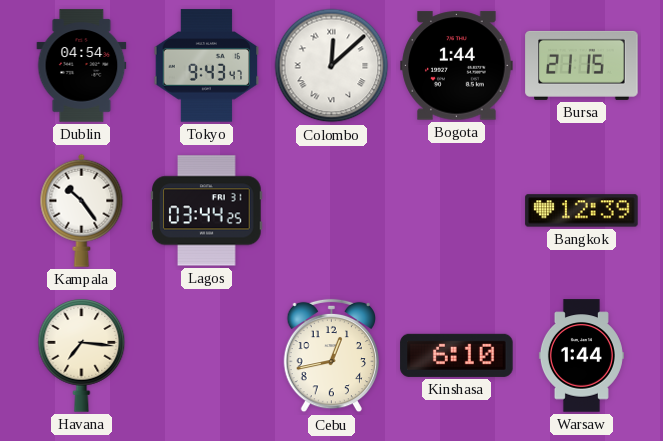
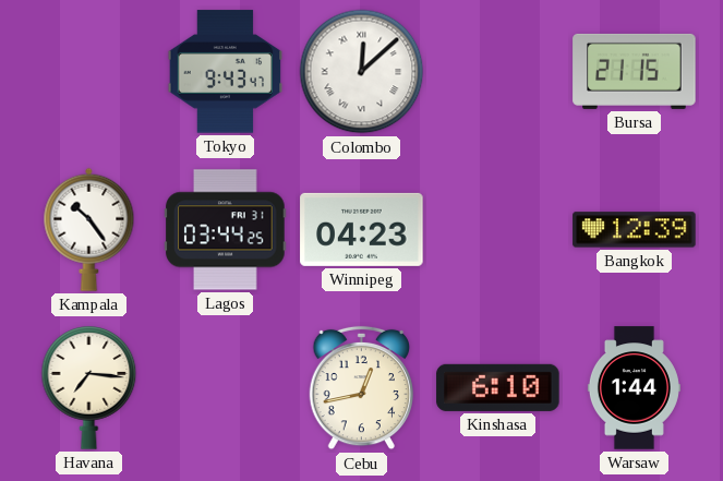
Dublin: 04:54 -> none
Bogota: 1:44 -> none
Winnipeg: none -> 04:23
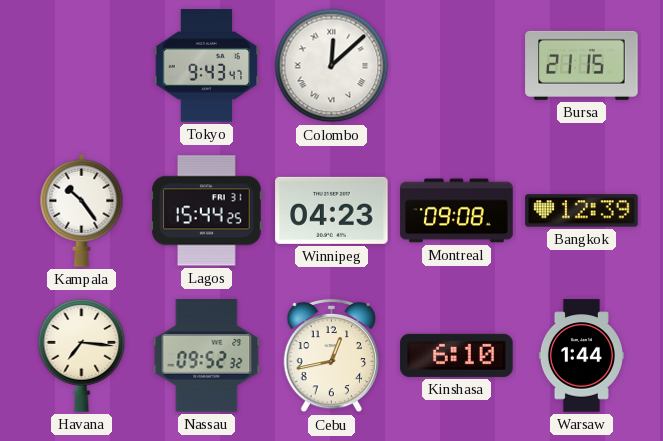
Lagos: 03:44 -> 15:44
Montreal: none -> 09:08
Nassau: none -> 09:52
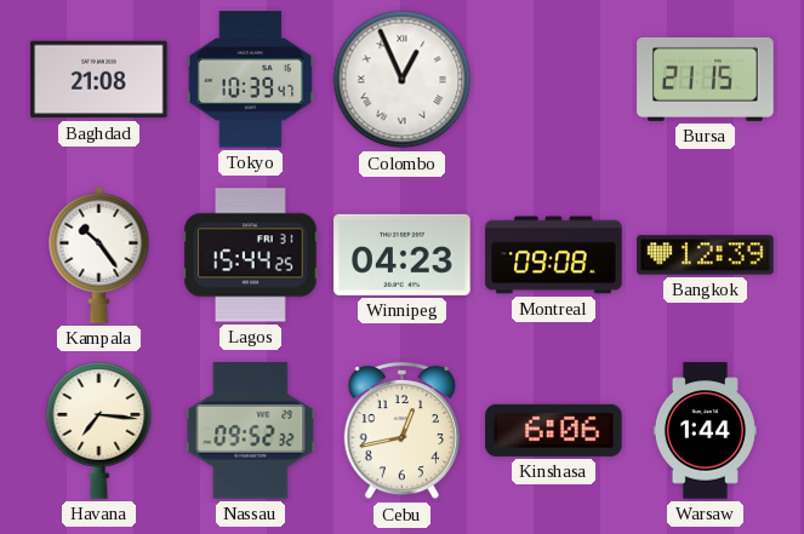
Baghdad: none -> 21:08
Tokyo: 9:43 -> 10:39
Colombo: 12:08 -> 12:56
Kinshasa: 6:10 -> 6:06
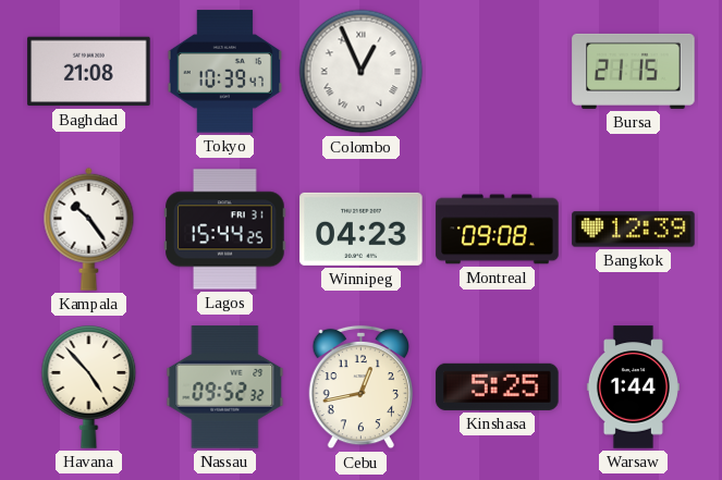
Havana: 7:16 -> 4:53
Kinshasa: 6:06 -> 5:25
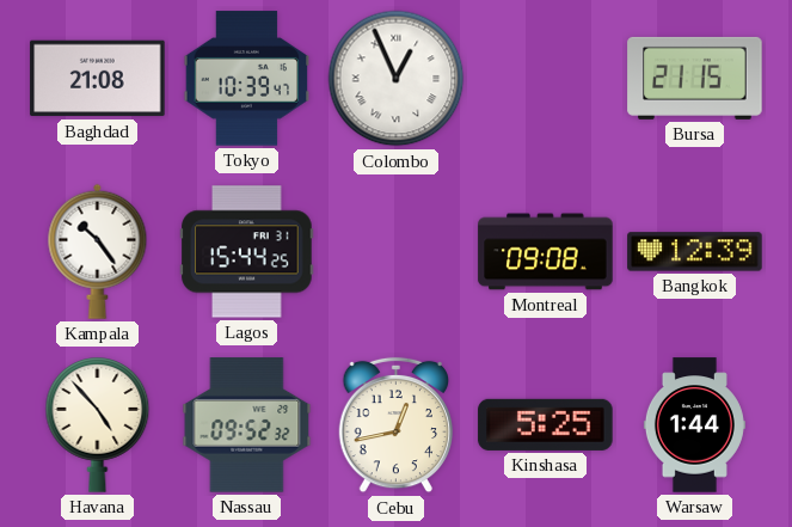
Winnipeg: 04:23 -> none
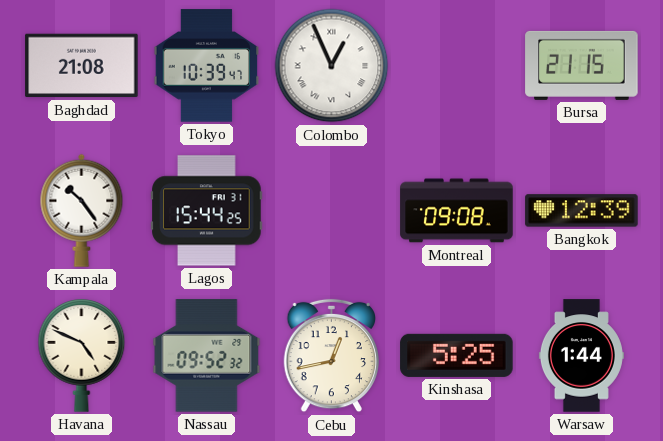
Havana: 4:53 -> 4:49
